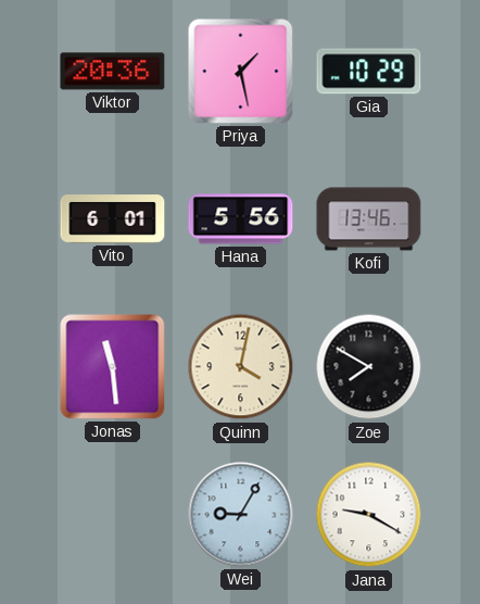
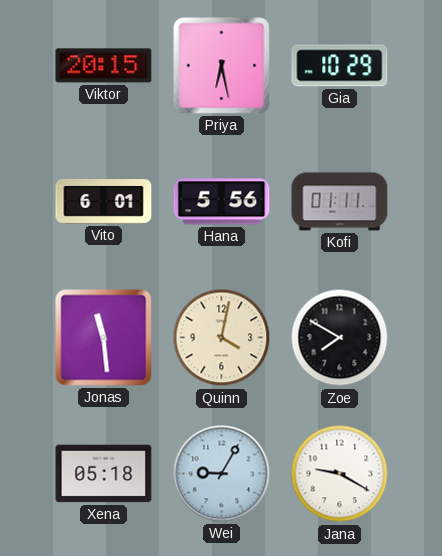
Viktor: 20:36 -> 20:15
Priya: 1:28 -> 6:28
Kofi: 13:46 -> 01:11
Xena: none -> 05:18
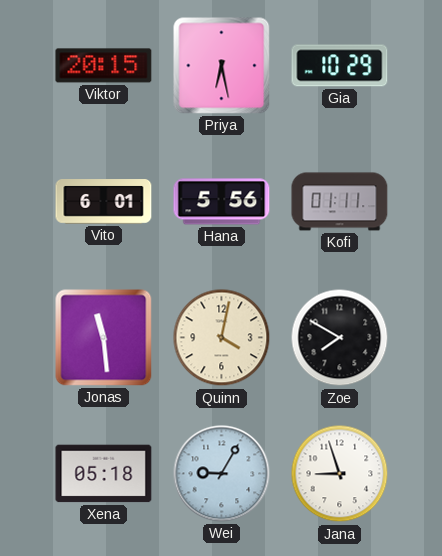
Jana: 9:20 -> 8:57
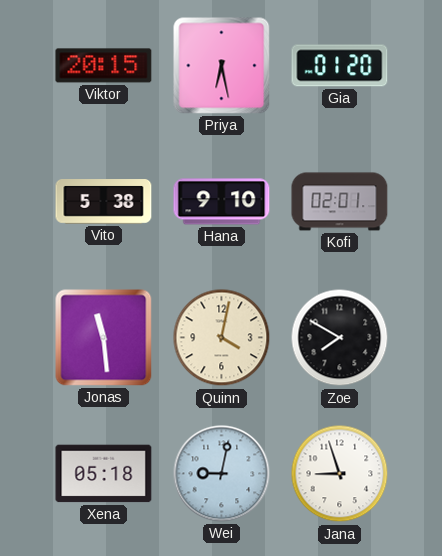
Gia: 10:29 -> 01:20
Vito: 6:01 -> 5:38
Hana: 5:56 -> 9:10
Kofi: 01:11 -> 02:01
Wei: 9:05 -> 9:02
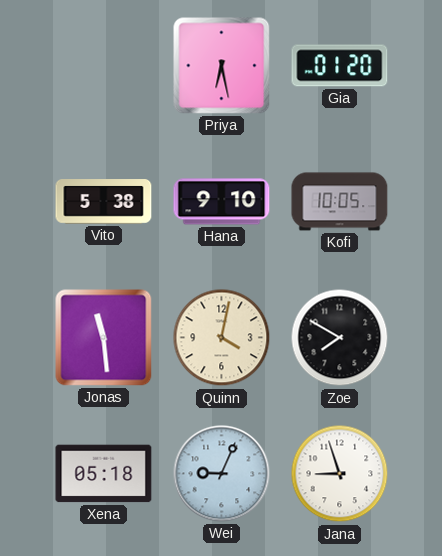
Viktor: 20:15 -> none
Kofi: 02:01 -> 10:05
Wei: 9:02 -> 9:04
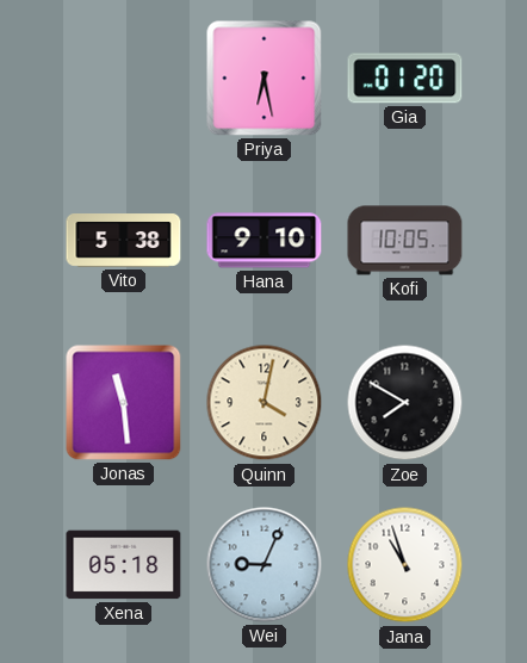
Jana: 8:57 -> 10:57
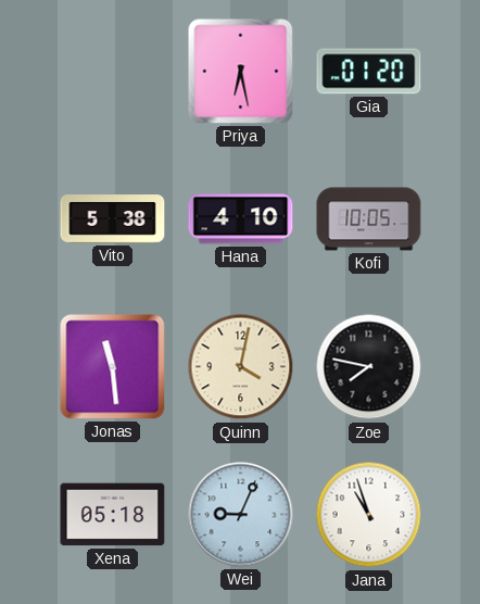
Hana: 9:10 -> 4:10
Zoe: 7:50 -> 7:47
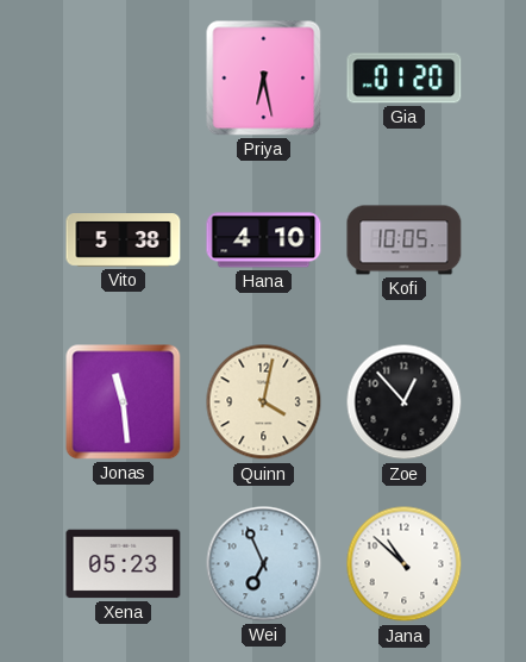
Zoe: 7:47 -> 12:53
Xena: 05:18 -> 05:23
Wei: 9:04 -> 6:56
Jana: 10:57 -> 10:52
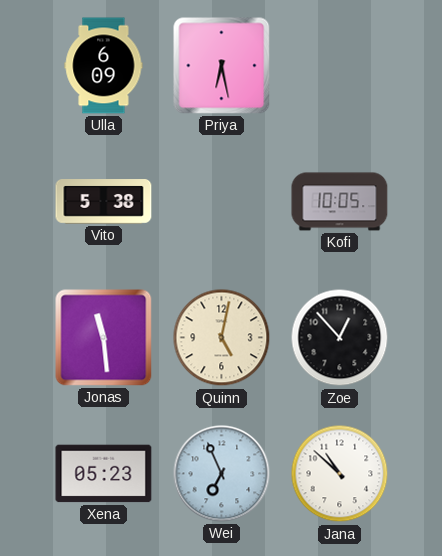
Ulla: none -> 6:09
Gia: 01:20 -> none
Hana: 4:10 -> none
Quinn: 4:02 -> 5:02
